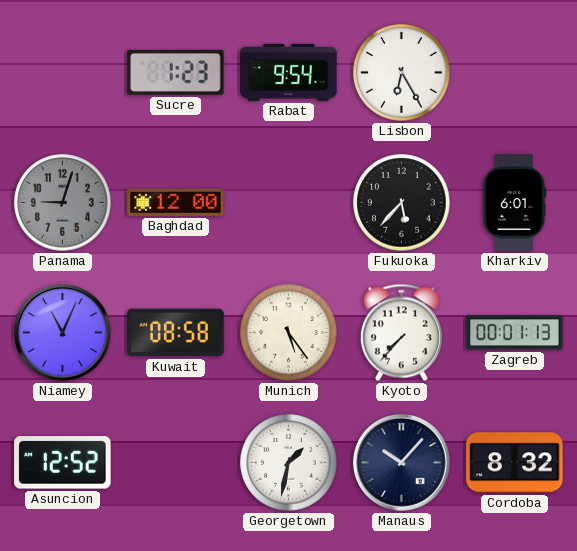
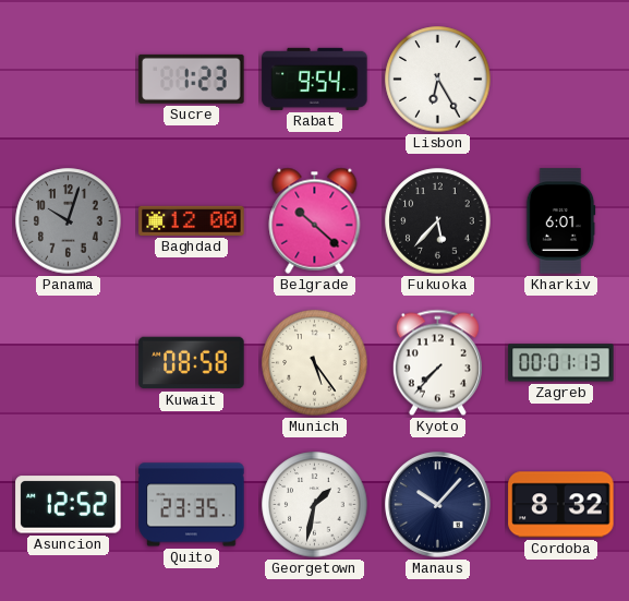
Panama: 9:03 -> 10:03
Belgrade: none -> 10:22
Niamey: 11:04 -> none
Quito: none -> 23:35
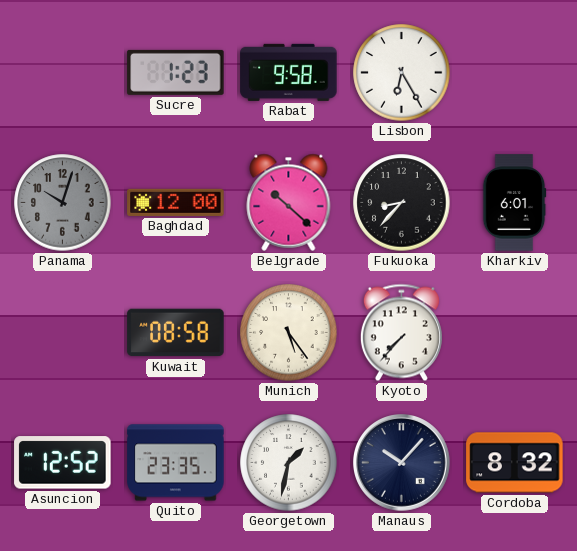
Rabat: 9:54 -> 9:58
Fukuoka: 5:37 -> 8:37
Zagreb: 00:01 -> none
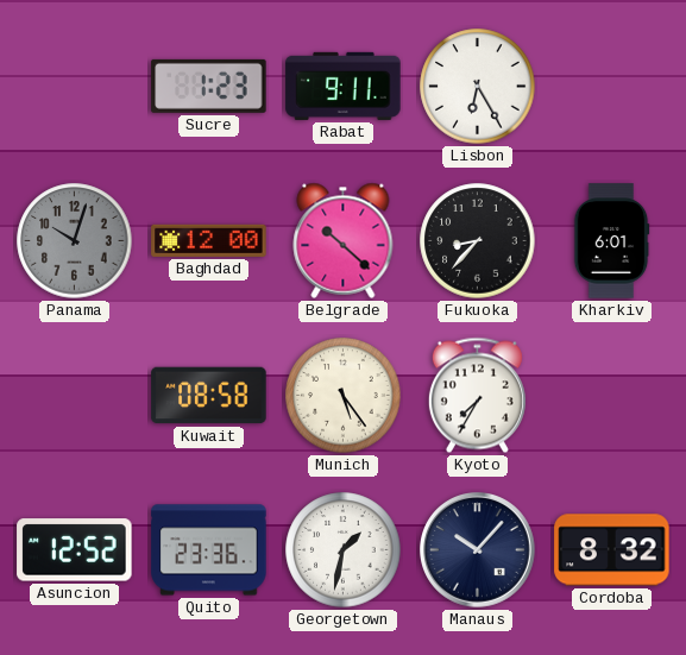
Rabat: 9:58 -> 9:11
Kyoto: 7:37 -> 7:35
Quito: 23:35 -> 23:36
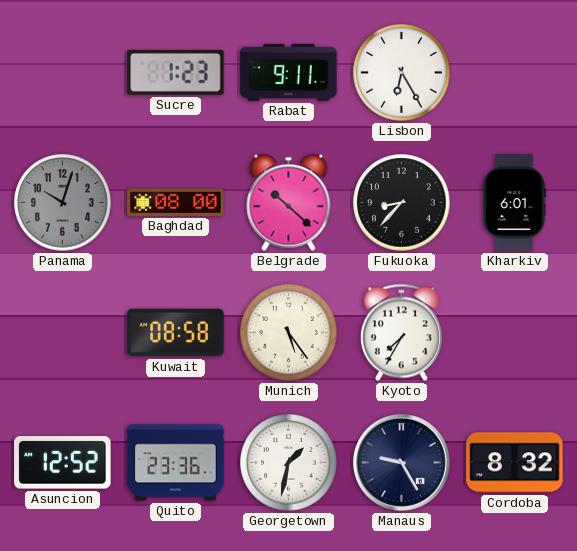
Baghdad: 12:00 -> 08:00
Manaus: 10:07 -> 9:25
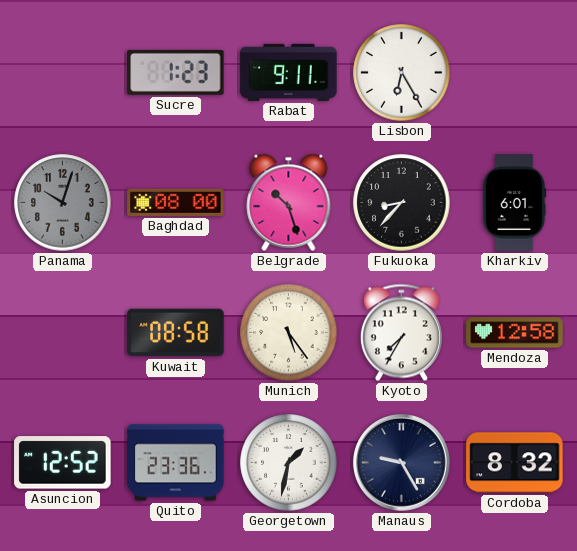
Belgrade: 10:22 -> 10:27
Mendoza: none -> 12:58
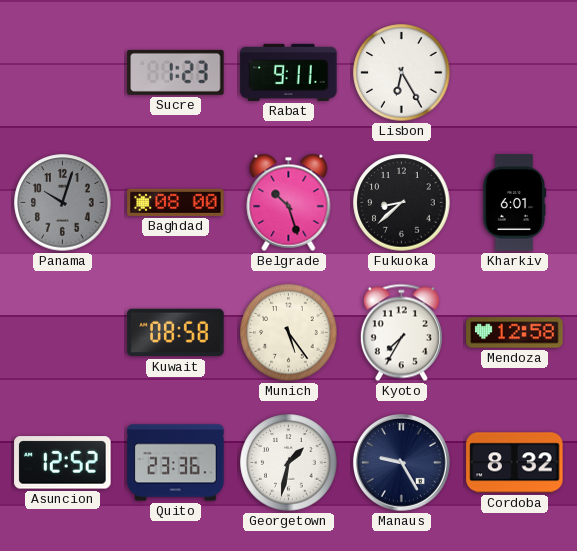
Fukuoka: 8:37 -> 8:38
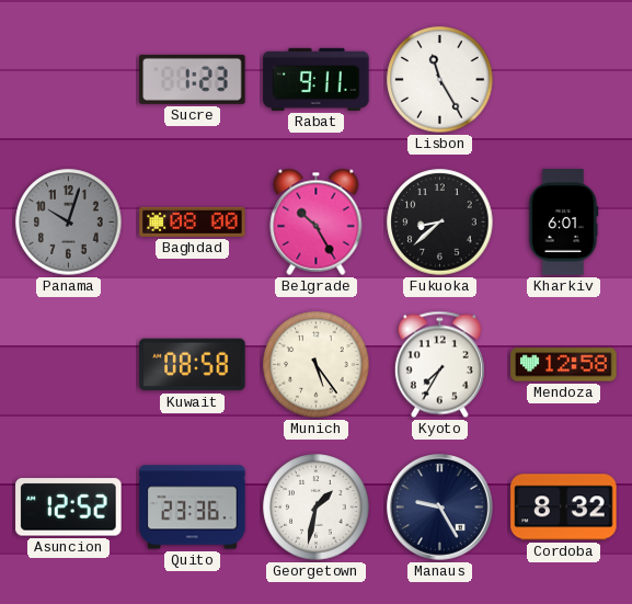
Lisbon: 6:25 -> 11:25
Belgrade: 10:27 -> 10:25
